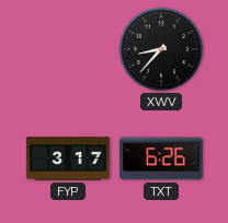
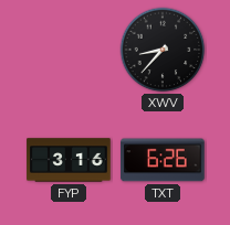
FYP: 3:17 -> 3:16
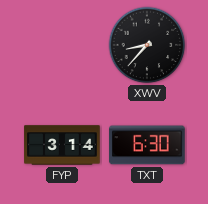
FYP: 3:16 -> 3:14
TXT: 6:26 -> 6:30
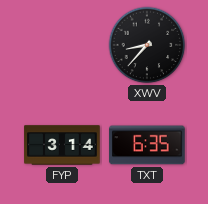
TXT: 6:30 -> 6:35
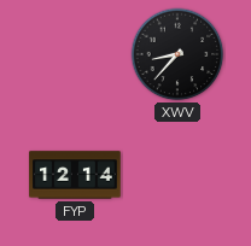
FYP: 3:14 -> 12:14
TXT: 6:35 -> none
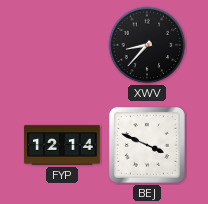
BEJ: none -> 3:49
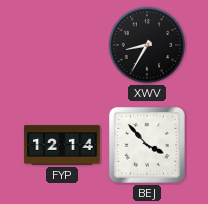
XWV: 8:37 -> 8:35
BEJ: 3:49 -> 3:53
